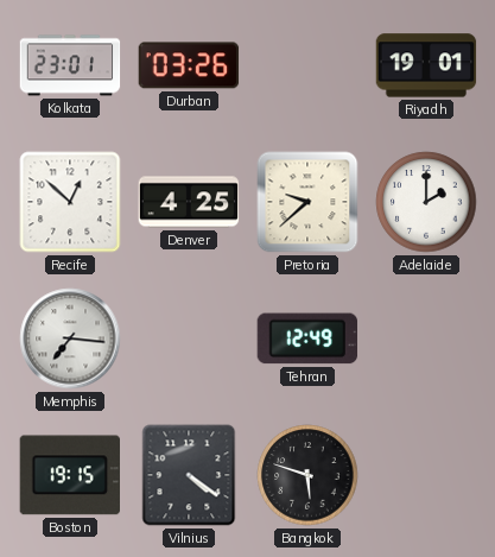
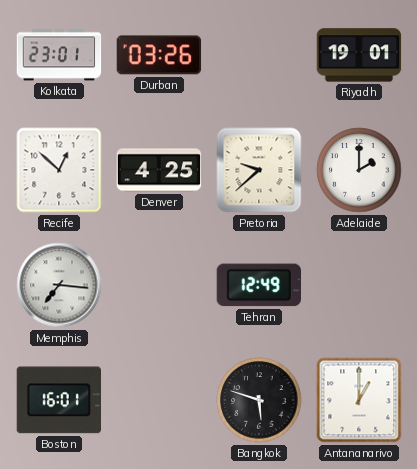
Boston: 19:15 -> 16:01
Vilnius: 4:21 -> none
Antananarivo: none -> 1:00
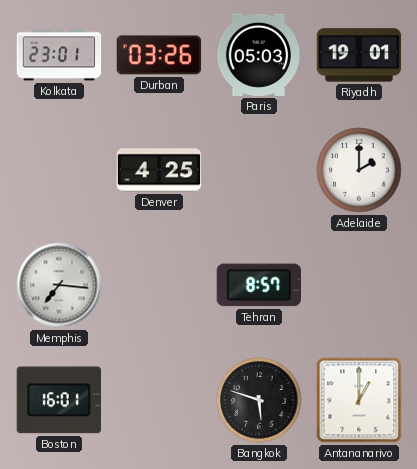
Paris: none -> 05:03
Recife: 12:52 -> none
Pretoria: 9:38 -> none
Tehran: 12:49 -> 8:57
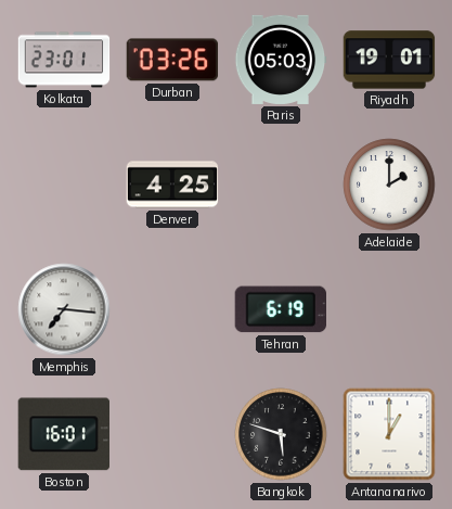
Tehran: 8:57 -> 6:19
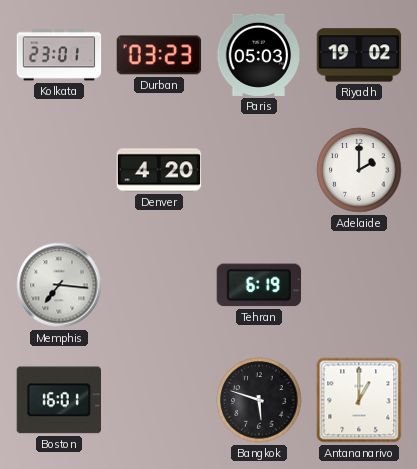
Durban: 03:26 -> 03:23
Riyadh: 19:01 -> 19:02
Denver: 4:25 -> 4:20
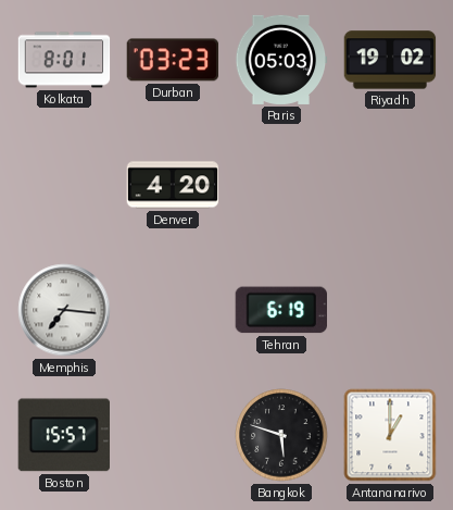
Kolkata: 23:01 -> 8:01
Adelaide: 2:00 -> none
Boston: 16:01 -> 15:57
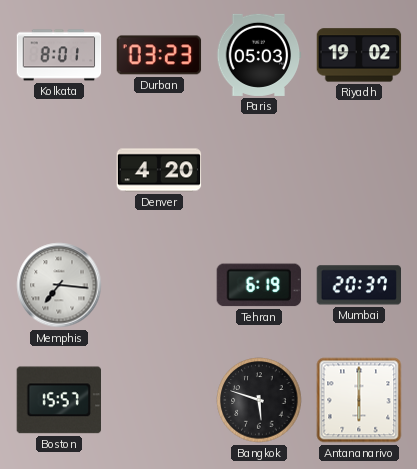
Mumbai: none -> 20:37
Antananarivo: 1:00 -> 6:00
